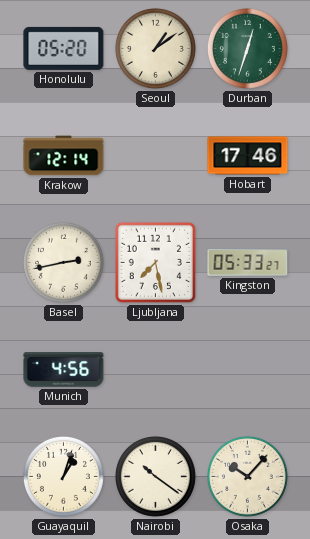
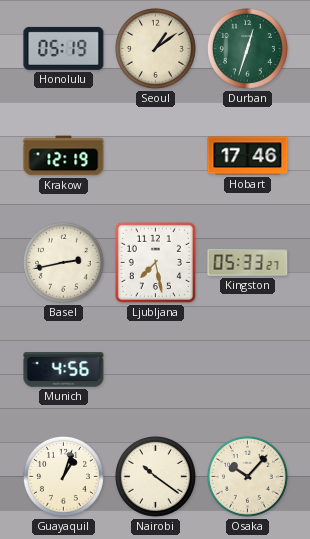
Honolulu: 05:20 -> 05:19
Krakow: 12:14 -> 12:19
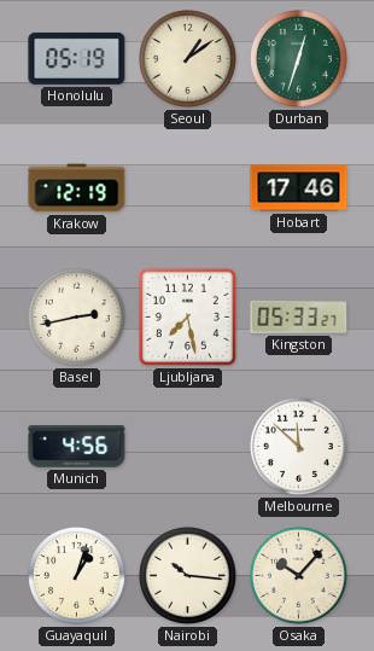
Melbourne: none -> 11:52
Nairobi: 10:21 -> 10:16
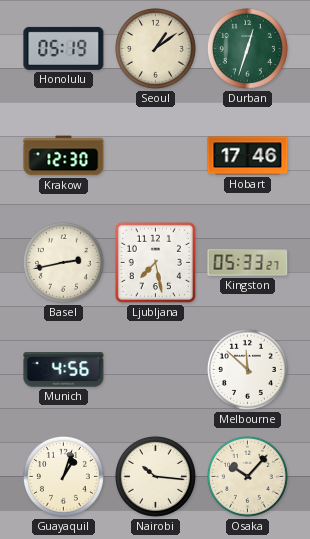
Krakow: 12:19 -> 12:30
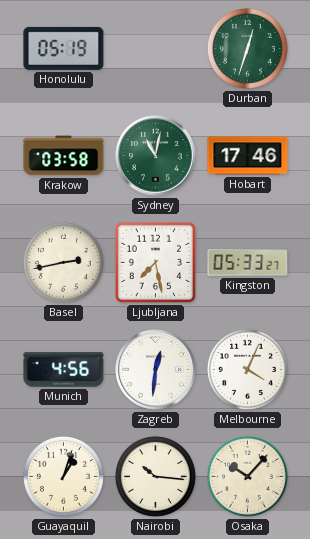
Seoul: 1:09 -> none
Krakow: 12:30 -> 03:58
Sydney: none -> 11:02
Zagreb: none -> 12:31
Melbourne: 11:52 -> 4:04
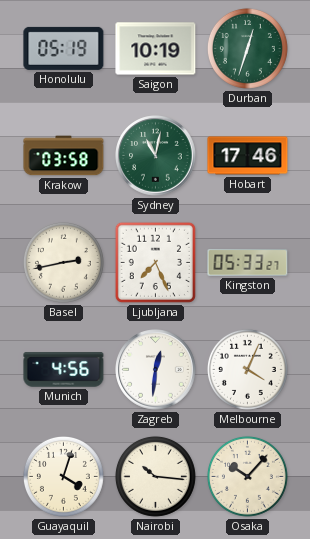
Saigon: none -> 10:19
Ljubljana: 7:28 -> 7:26
Guayaquil: 1:03 -> 4:03
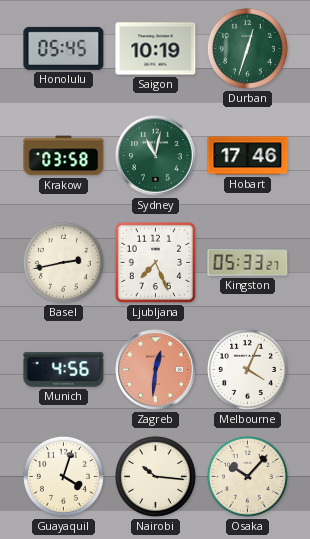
Honolulu: 05:19 -> 05:45
Zagreb dial: white -> salmon
